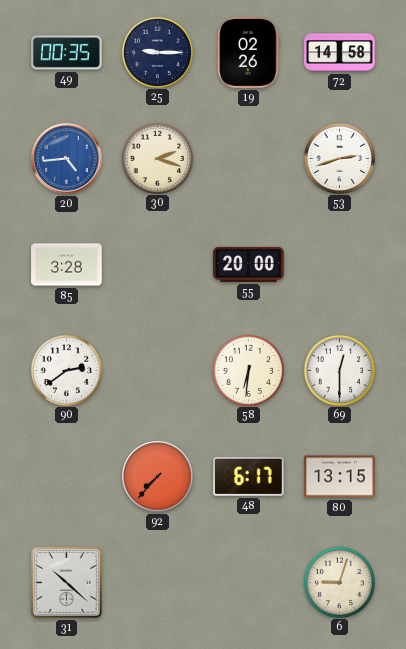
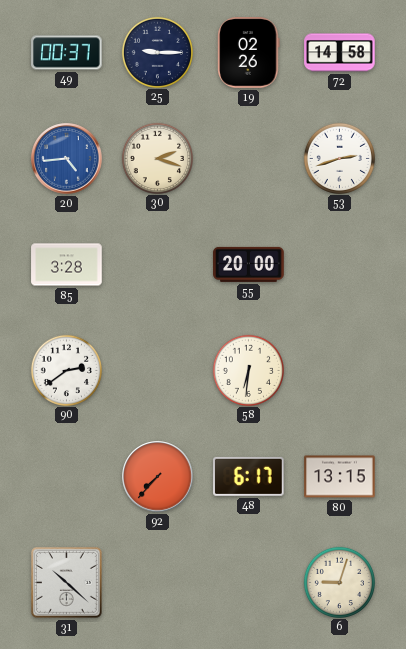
49: 00:35 -> 00:37
69: 12:30 -> none
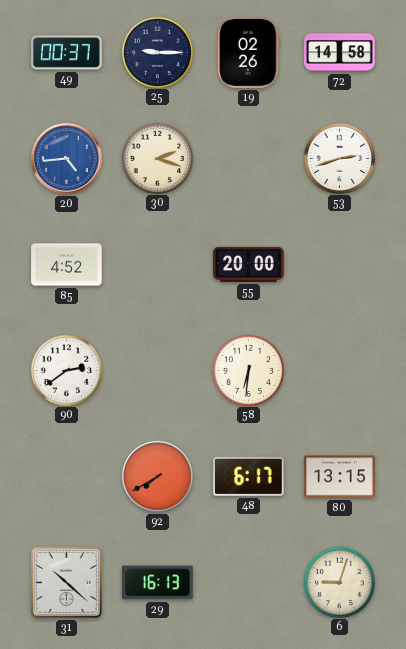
85: 3:28 -> 4:52
92: 7:37 -> 7:40
29: none -> 16:13
